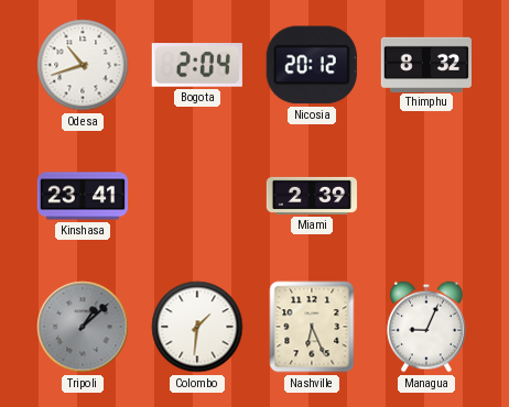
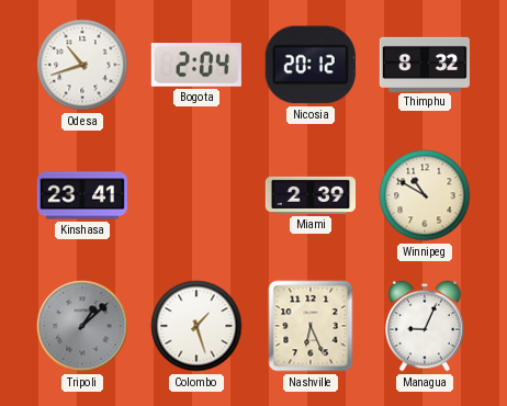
Winnipeg: none -> 10:50
Colombo: 1:31 -> 1:27
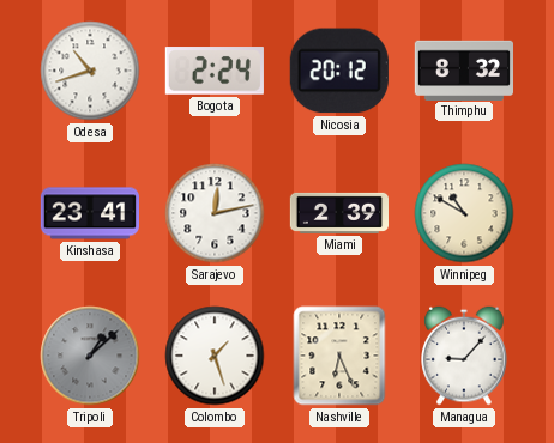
Bogota: 2:04 -> 2:24
Sarajevo: none -> 12:13
Managua: 9:04 -> 9:07
